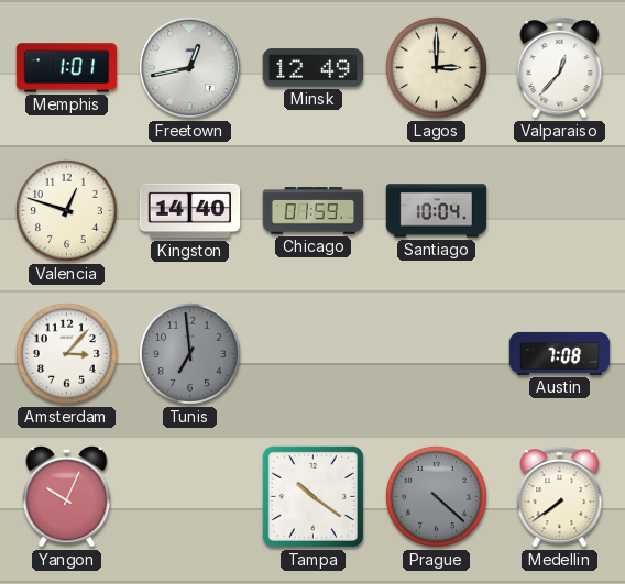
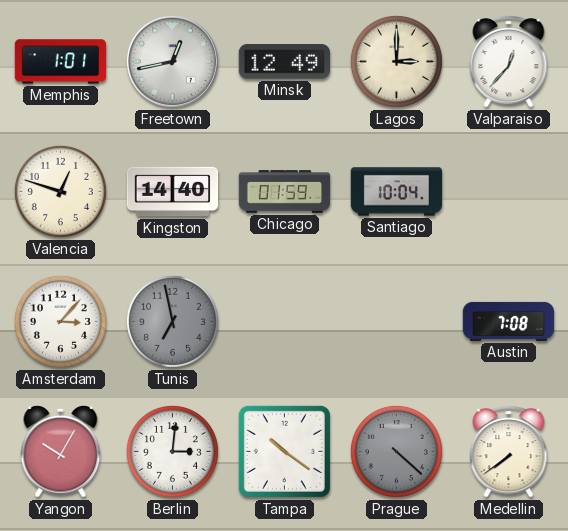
Tunis: 6:59 -> 6:58
Yangon: 10:04 -> 10:05
Berlin: none -> 3:01
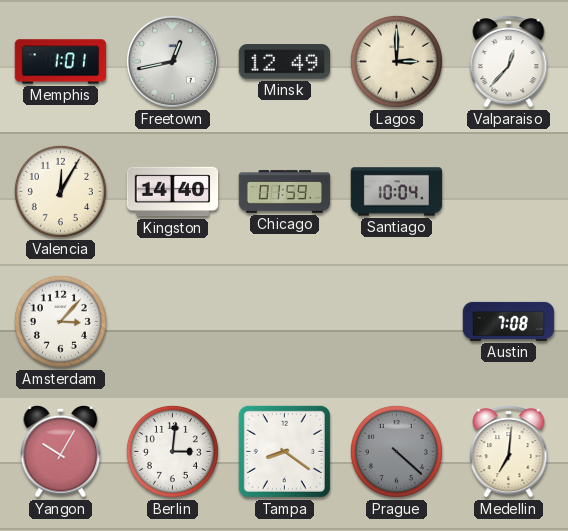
Valencia: 12:48 -> 12:05
Tunis: 6:58 -> none
Tampa: 10:21 -> 8:21
Medellin: 7:39 -> 7:01
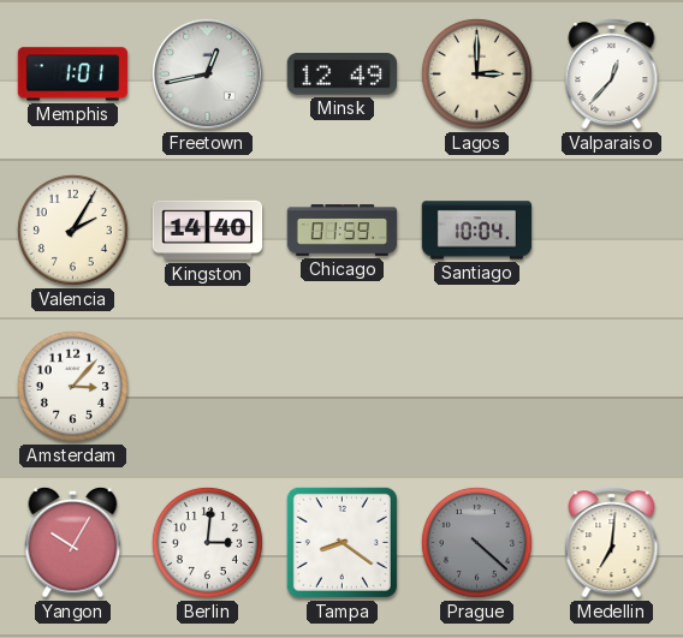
Valencia: 12:05 -> 2:05
Austin: 7:08 -> none
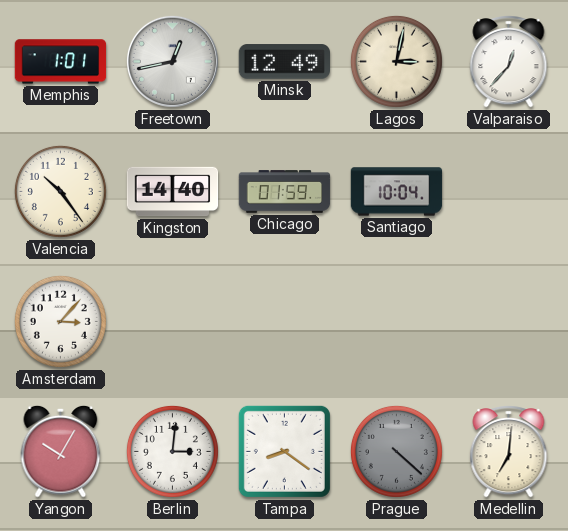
Lagos: 3:00 -> 3:02
Valencia: 2:05 -> 10:24
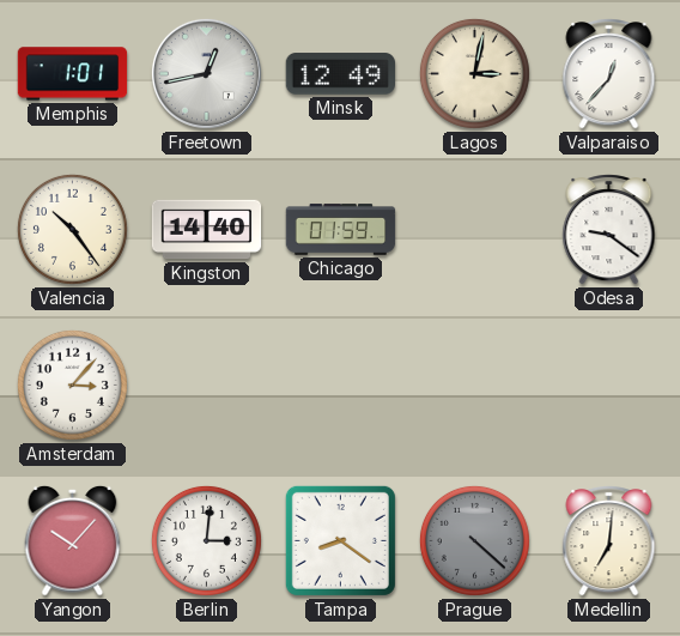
Santiago: 10:04 -> none
Odesa: none -> 9:21
Yangon: 10:05 -> 10:07
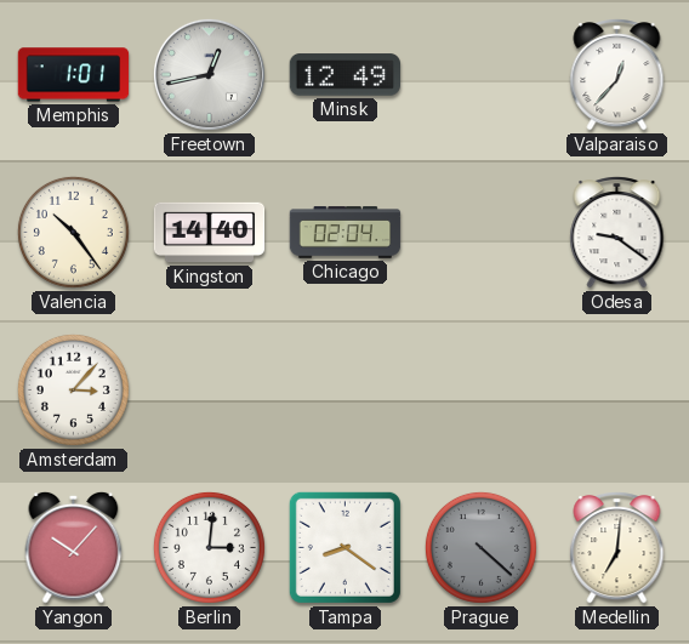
Lagos: 3:02 -> none
Chicago: 01:59 -> 02:04
